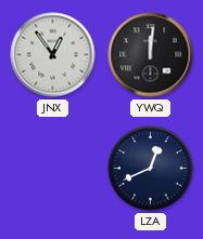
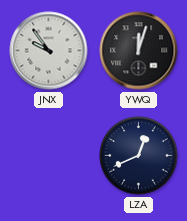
JNX: 12:54 -> 9:54
YWQ: 12:01 -> 12:03
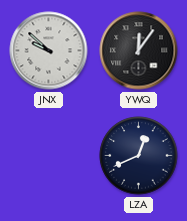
JNX: 9:54 -> 9:52
YWQ: 12:03 -> 12:06
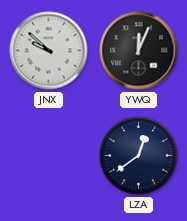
YWQ: 12:06 -> 12:04
LZA: 12:41 -> 12:39
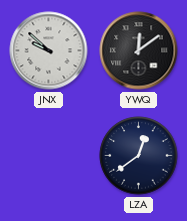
YWQ: 12:04 -> 12:09
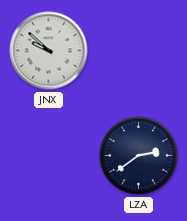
YWQ: 12:09 -> none
LZA: 12:39 -> 2:39
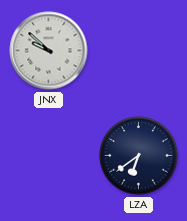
LZA: 2:39 -> 6:39
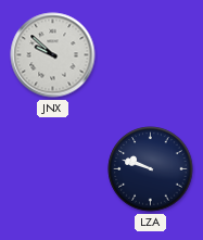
LZA: 6:39 -> 9:48
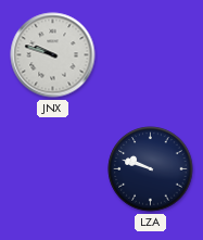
JNX: 9:52 -> 9:48
